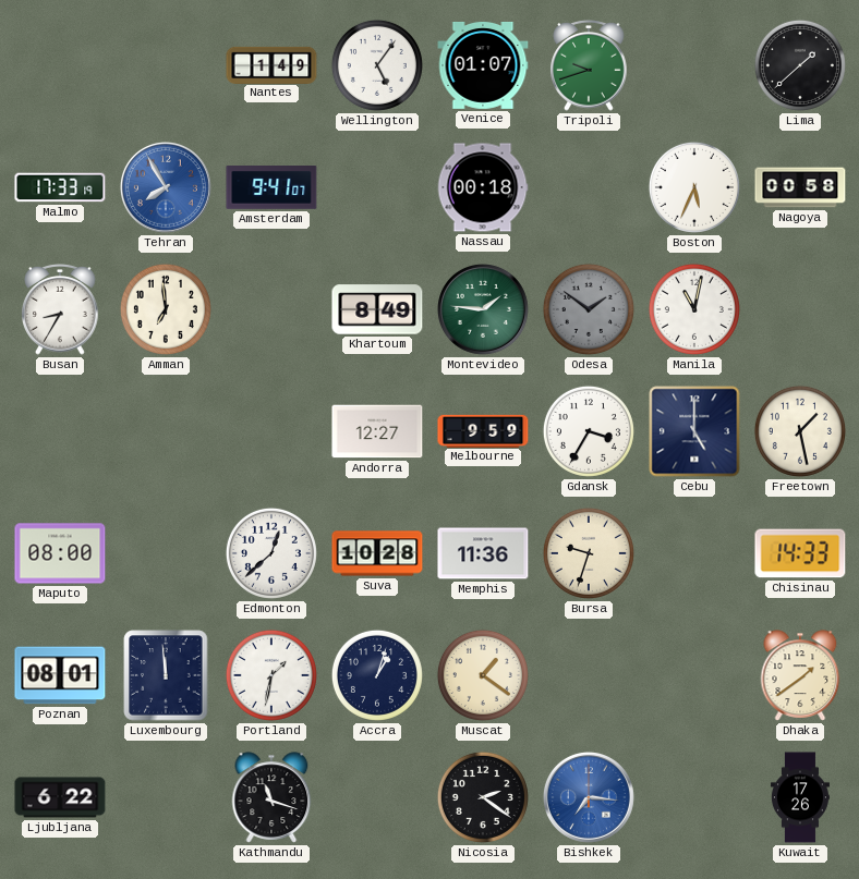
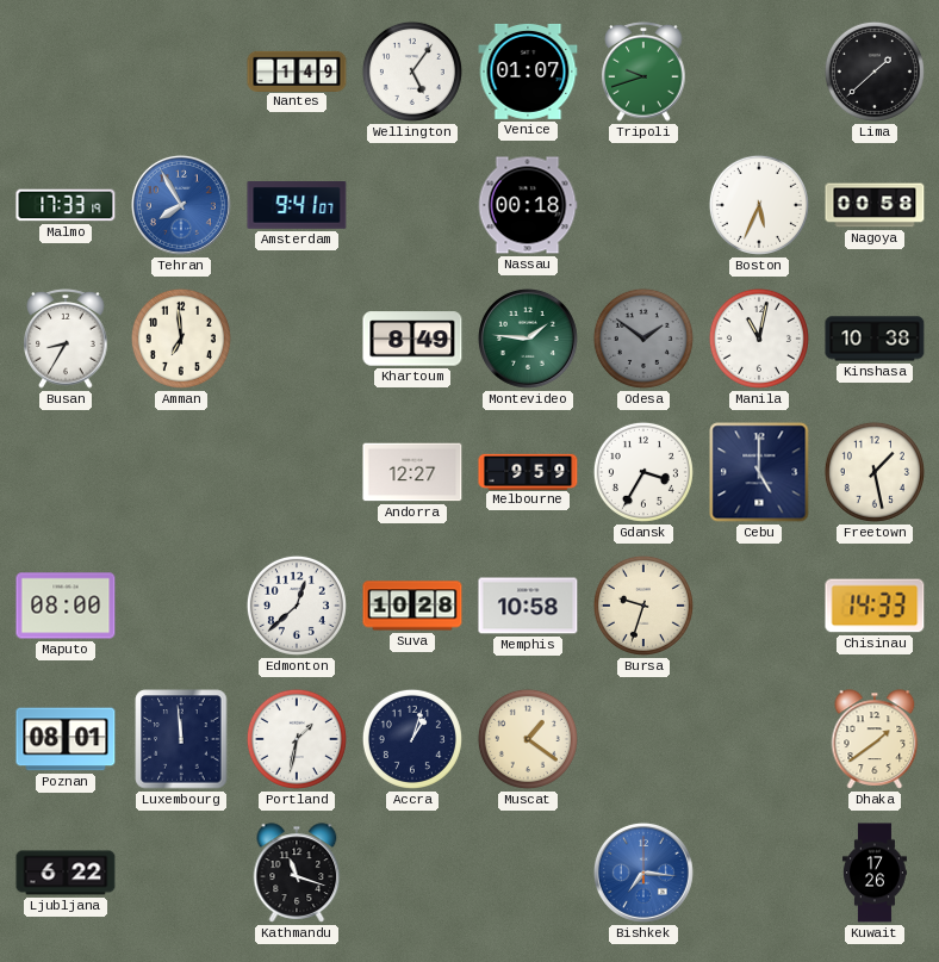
Kinshasa: none -> 10:38
Memphis: 11:36 -> 10:58
Nicosia: 2:21 -> none
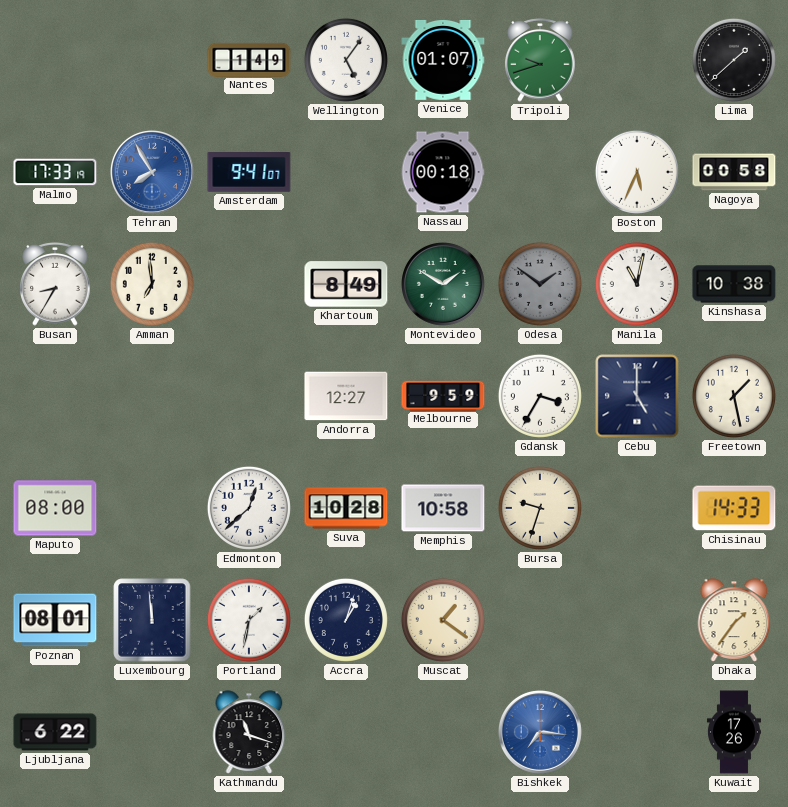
Montevideo: 1:46 -> 1:50
Dhaka: 1:39 -> 1:36
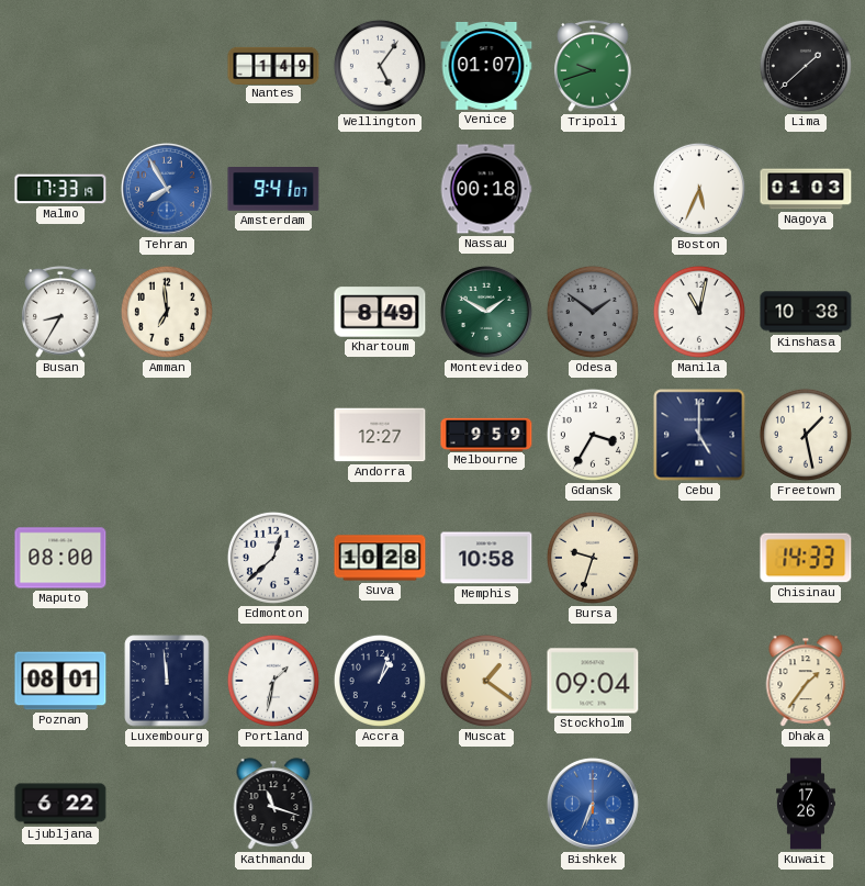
Nagoya: 00:58 -> 01:03
Stockholm: none -> 09:04
Bishkek: 7:16 -> 6:34
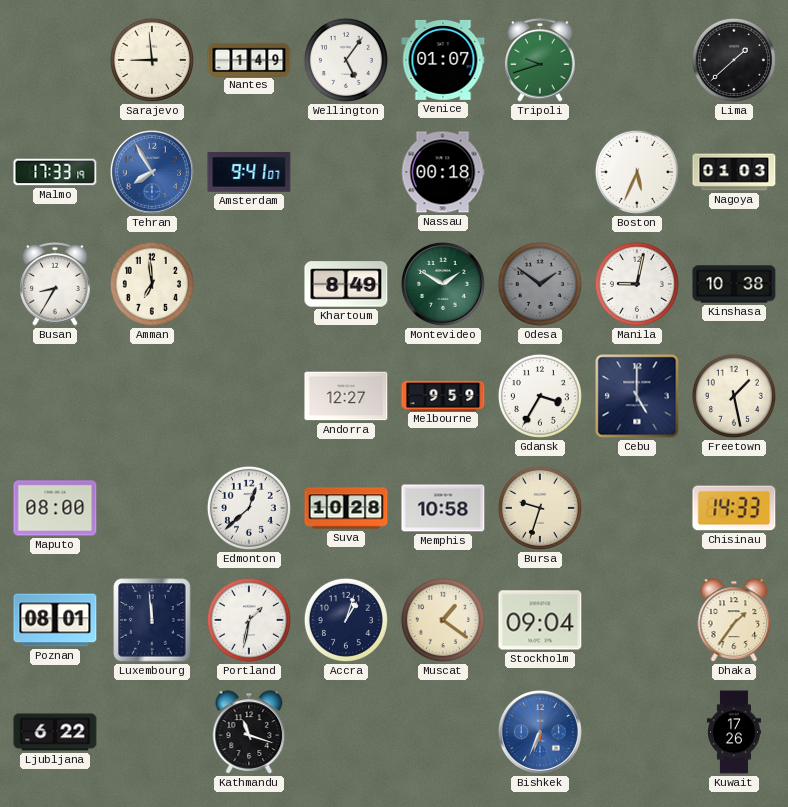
Sarajevo: none -> 8:59
Manila: 11:02 -> 9:02
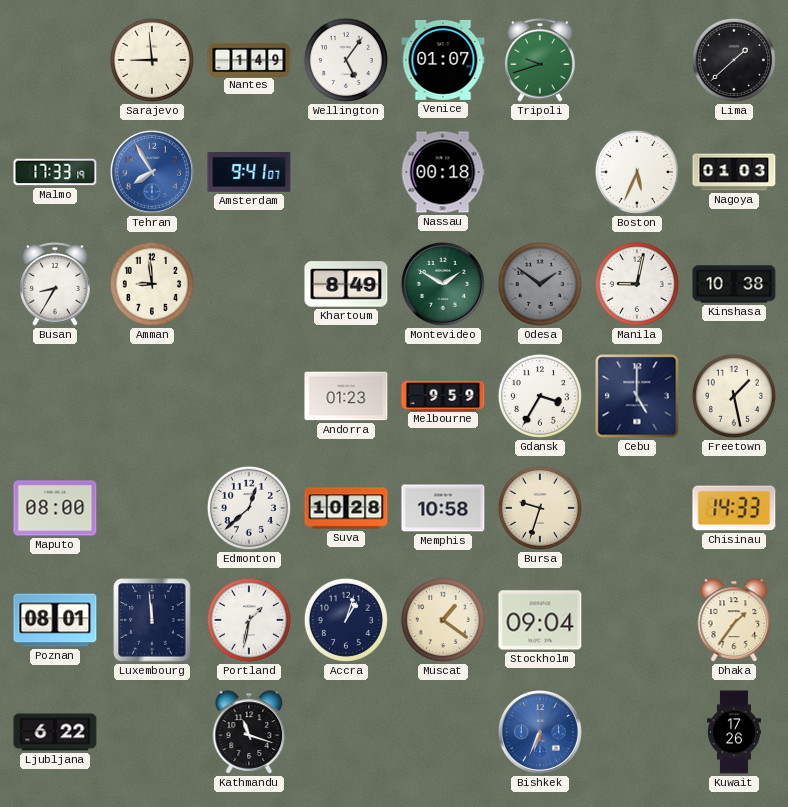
Amman: 6:59 -> 8:59
Andorra: 12:27 -> 01:23
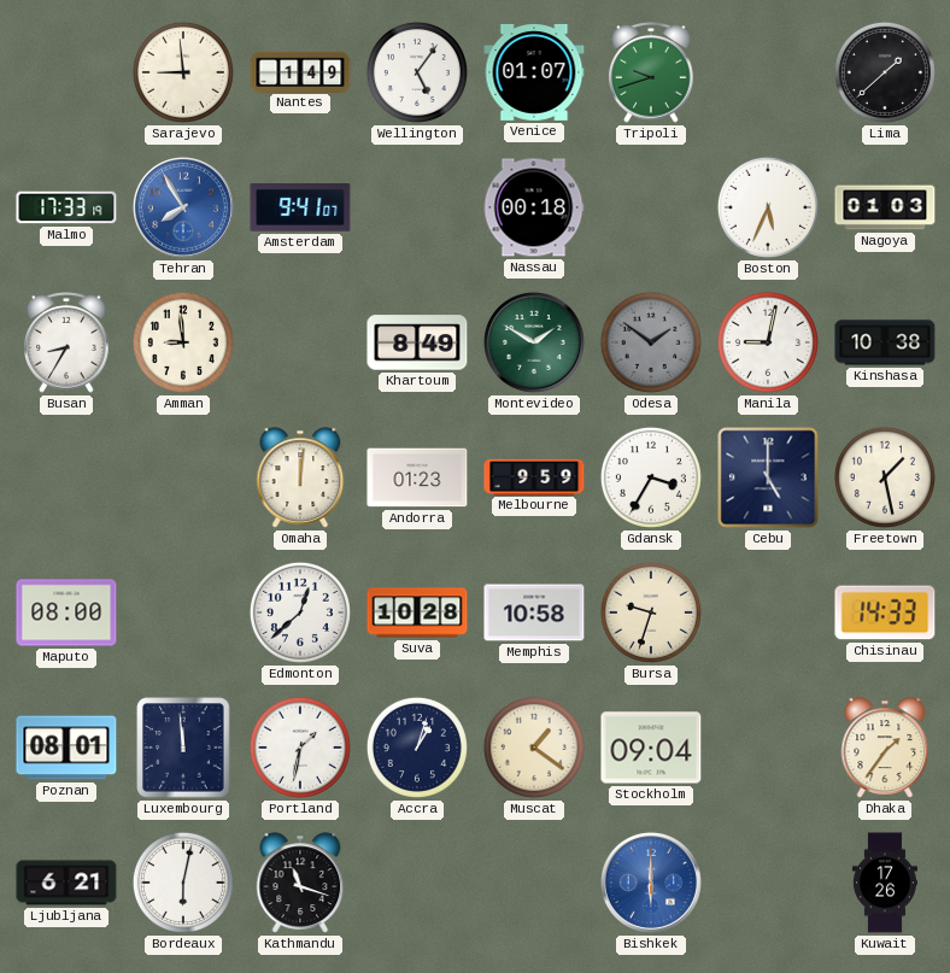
Omaha: none -> 12:01
Ljubljana: 6:22 -> 6:21
Bordeaux: none -> 6:02
Bishkek: 6:34 -> 6:00
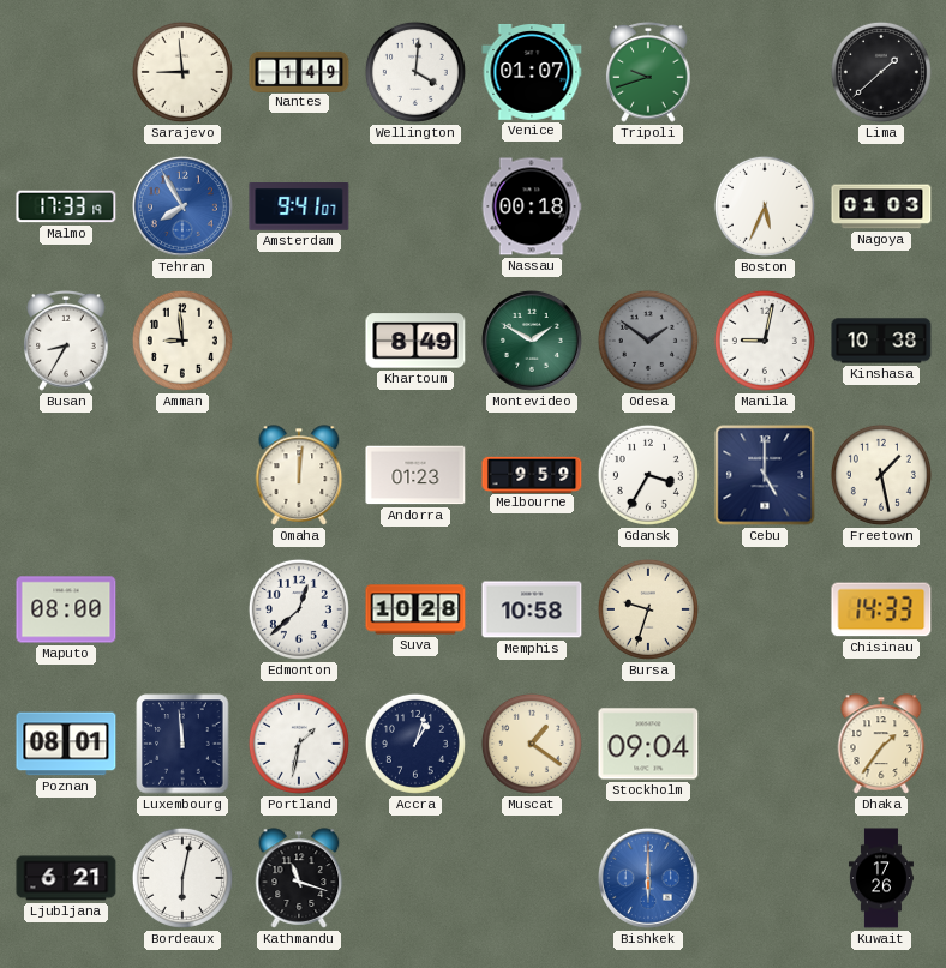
Wellington: 5:06 -> 4:01
